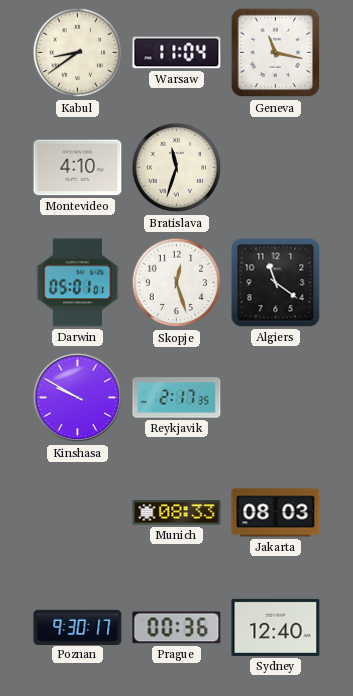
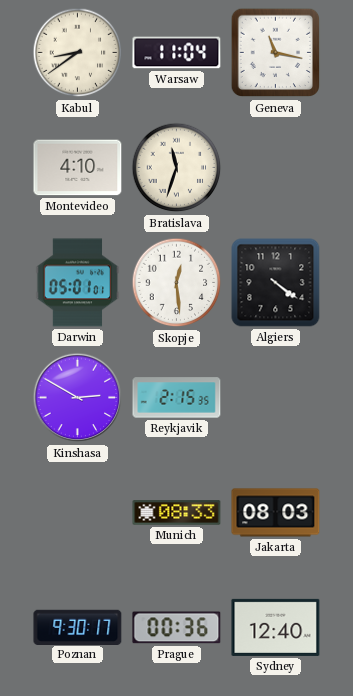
Skopje: 12:27 -> 12:29
Algiers: 11:21 -> 4:21
Kinshasa: 9:50 -> 2:50
Reykjavik: 2:17 -> 2:15
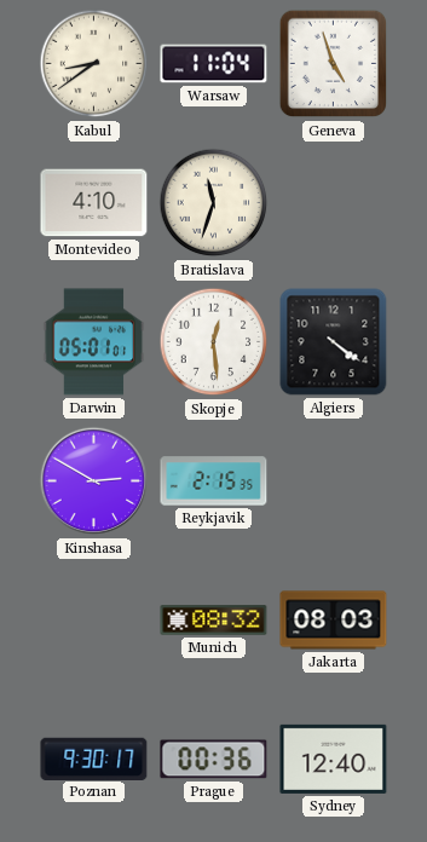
Geneva: 11:17 -> 4:57
Munich: 08:33 -> 08:32
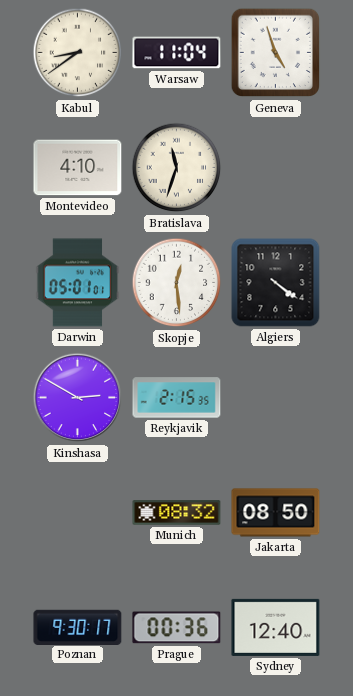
Jakarta: 08:03 -> 08:50
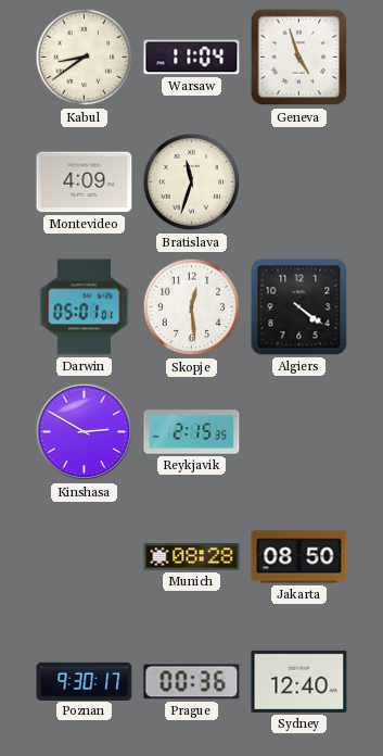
Montevideo: 4:10 -> 4:09
Munich: 08:32 -> 08:28
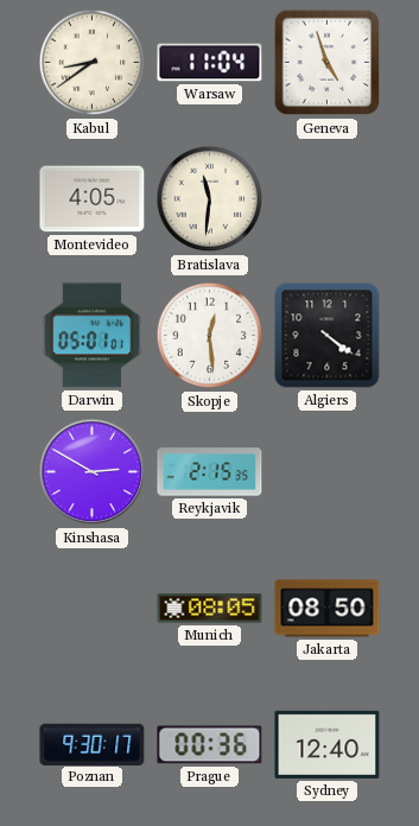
Montevideo: 4:09 -> 4:05
Bratislava: 11:33 -> 11:31
Munich: 08:28 -> 08:05
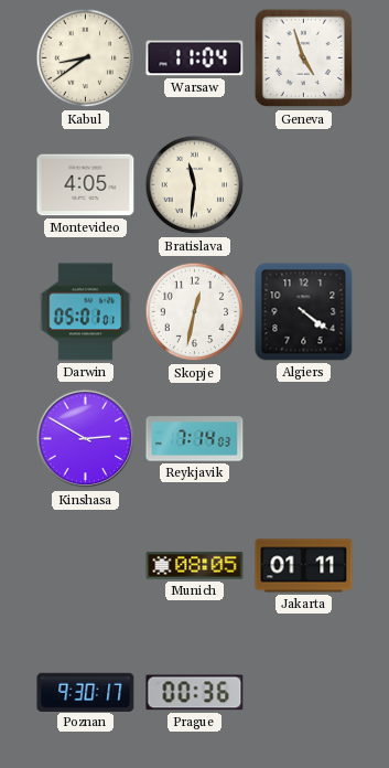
Skopje: 12:29 -> 12:32
Reykjavik: 2:15 -> 7:14
Jakarta: 08:50 -> 01:11
Sydney: 12:40 -> none
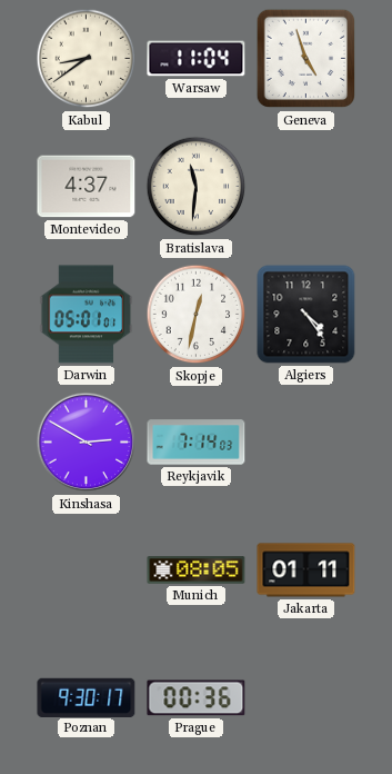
Montevideo: 4:05 -> 4:37
Algiers: 4:21 -> 4:24
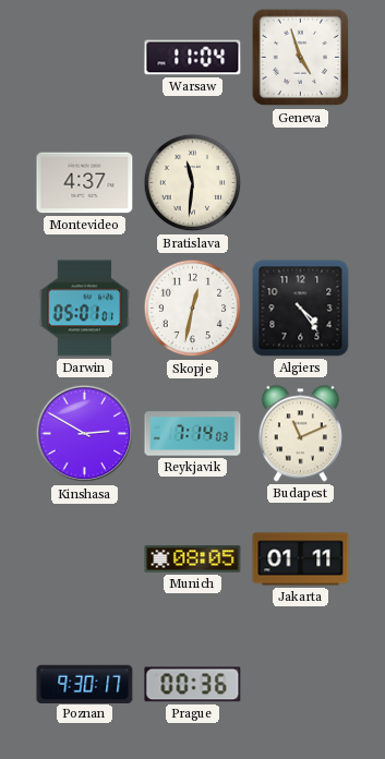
Kabul: 8:39 -> none
Budapest: none -> 11:11
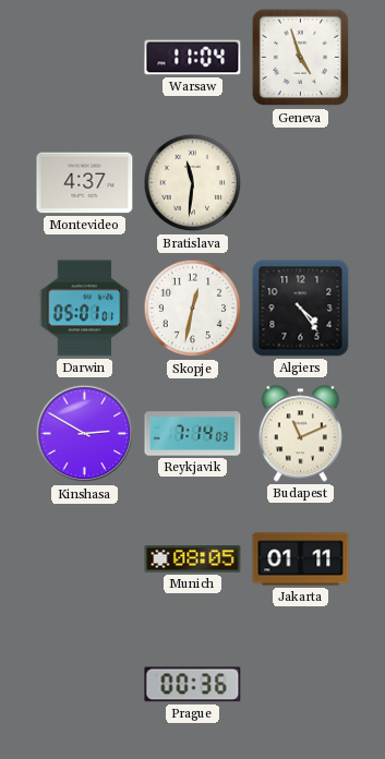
Poznan: 9:30 -> none
